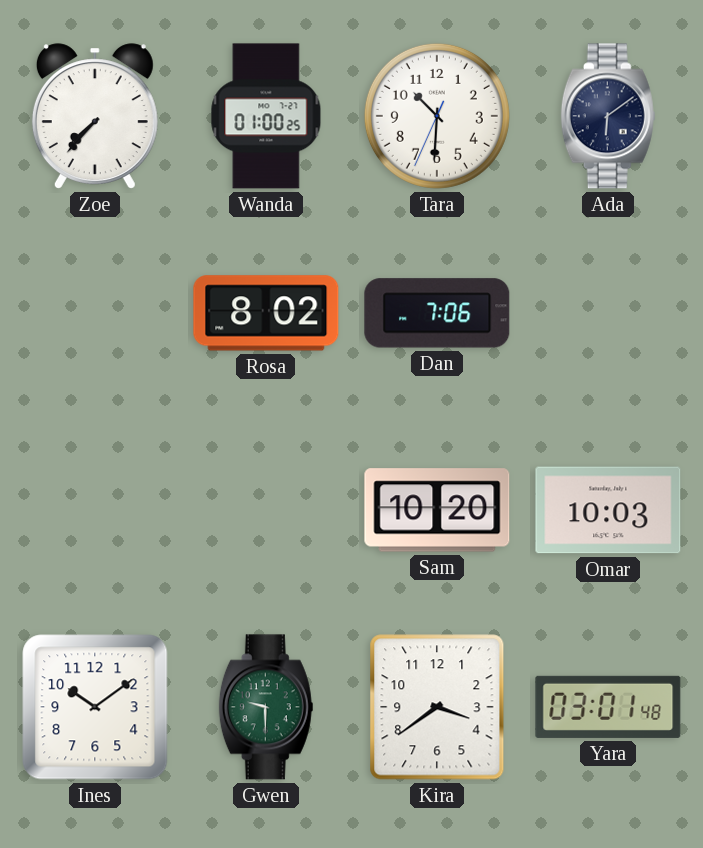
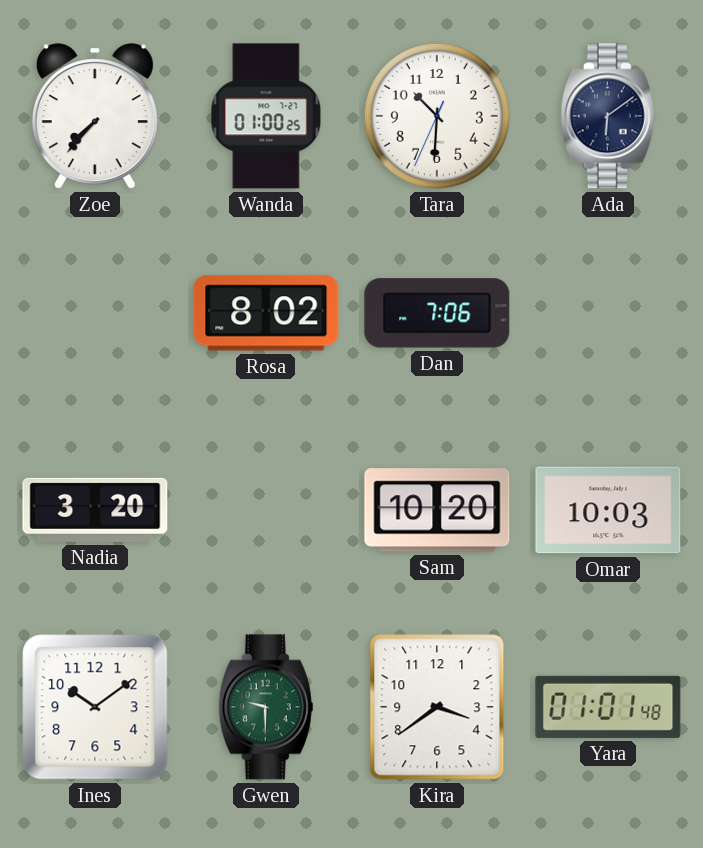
Nadia: none -> 3:20
Yara: 03:01 -> 01:01
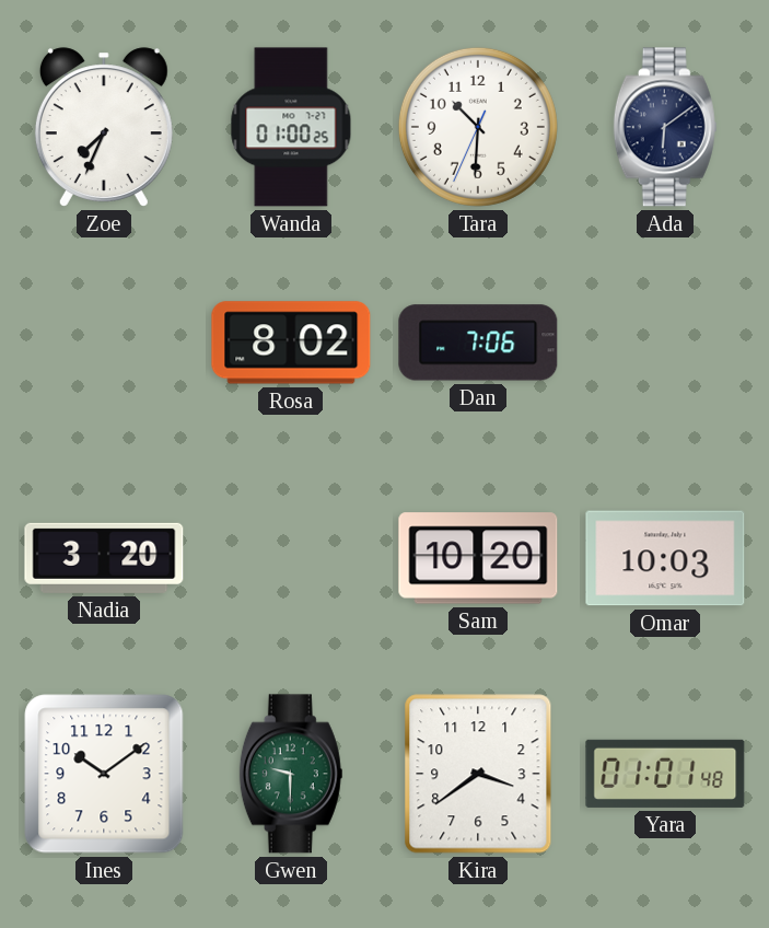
Zoe: 7:37 -> 7:34
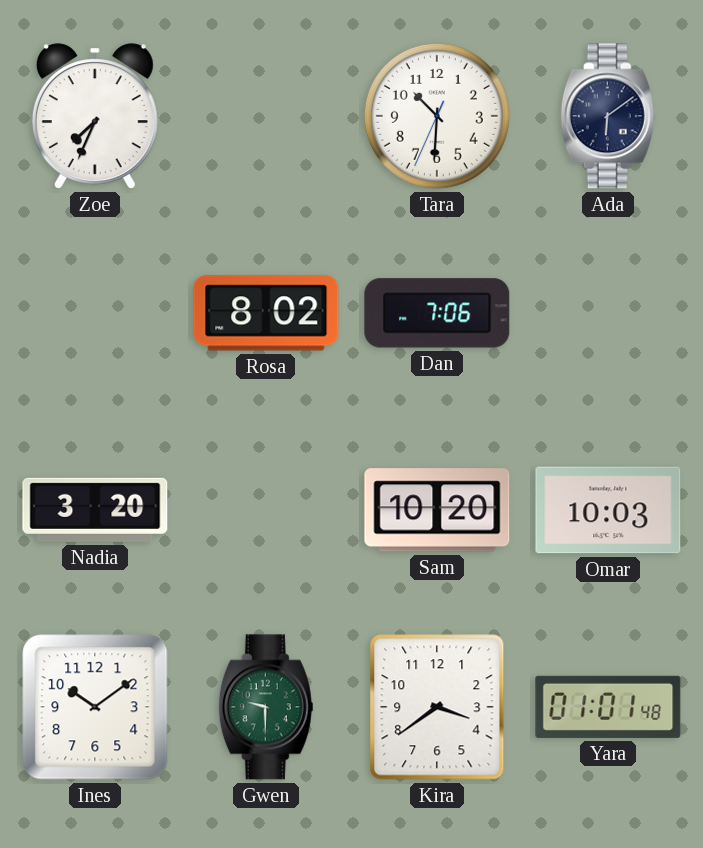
Wanda: 01:00 -> none
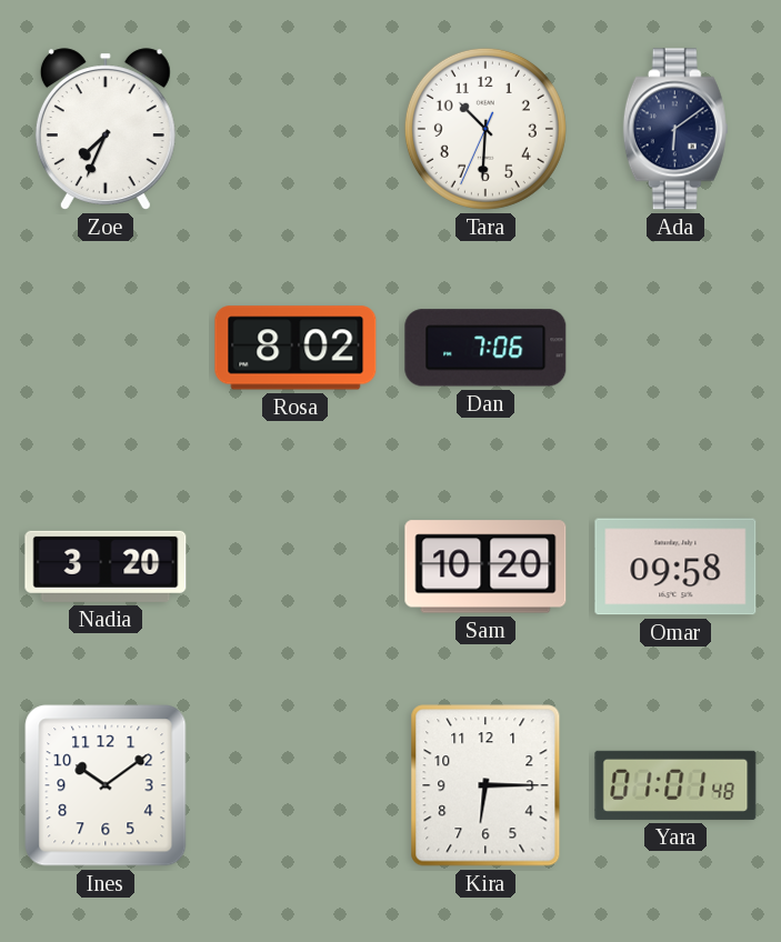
Omar: 10:03 -> 09:58
Gwen: 9:30 -> none
Kira: 3:39 -> 6:15
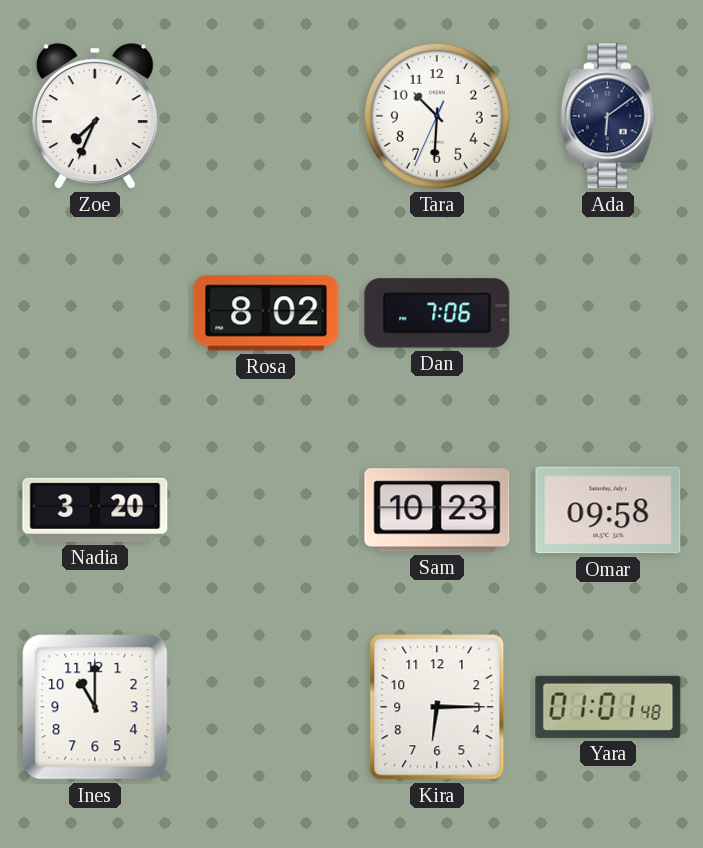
Sam: 10:20 -> 10:23
Ines: 10:09 -> 11:00
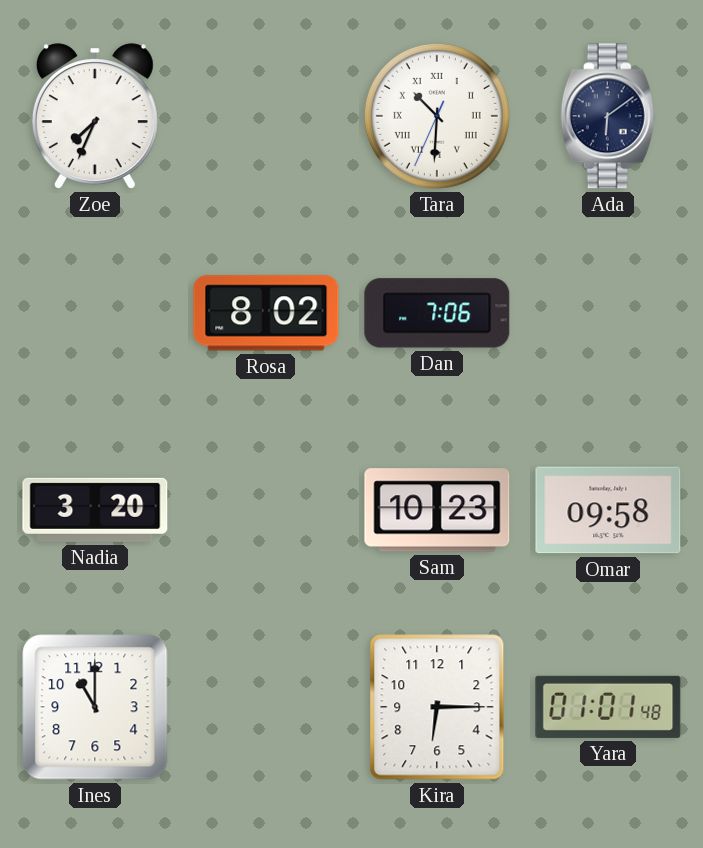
Tara numerals: Arabic -> Roman
